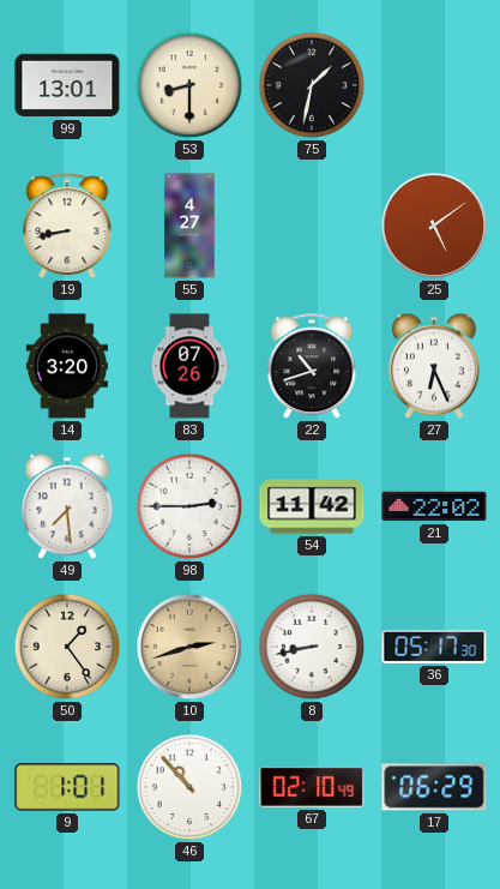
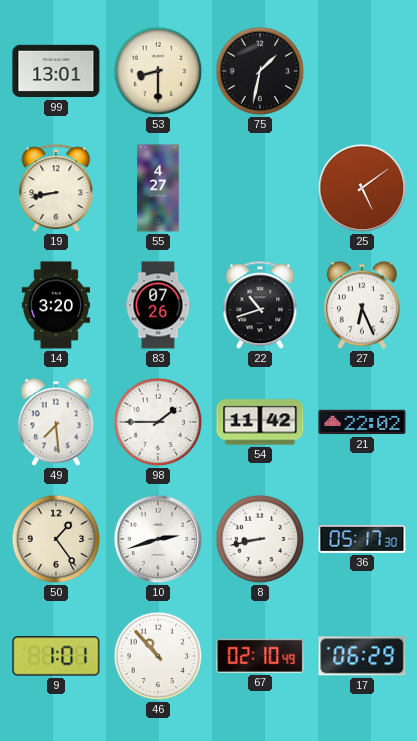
98: 2:45 -> 1:45
10 dial: champagne -> white
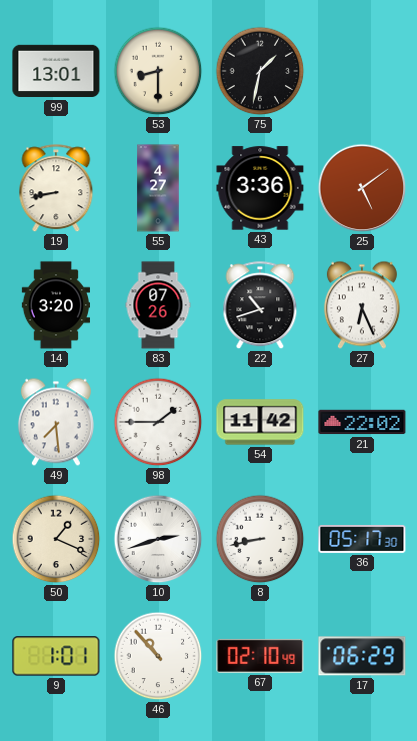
43: none -> 3:36
50: 1:24 -> 1:19
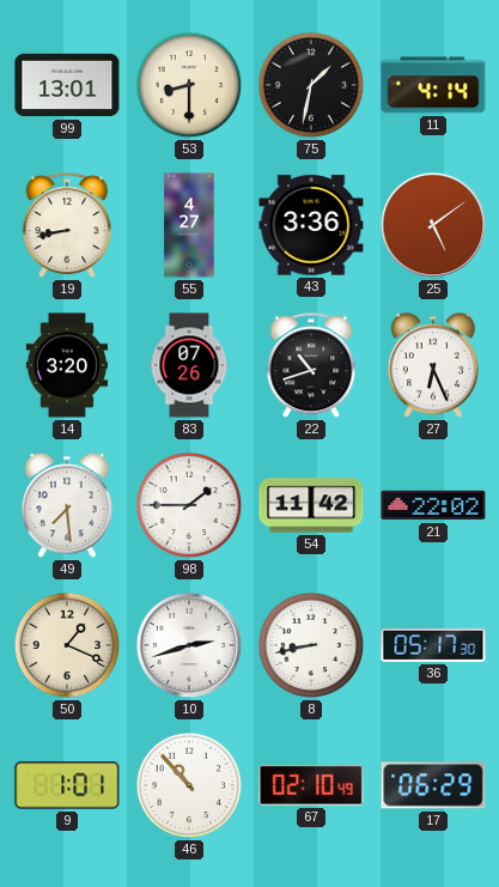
11: none -> 4:14
